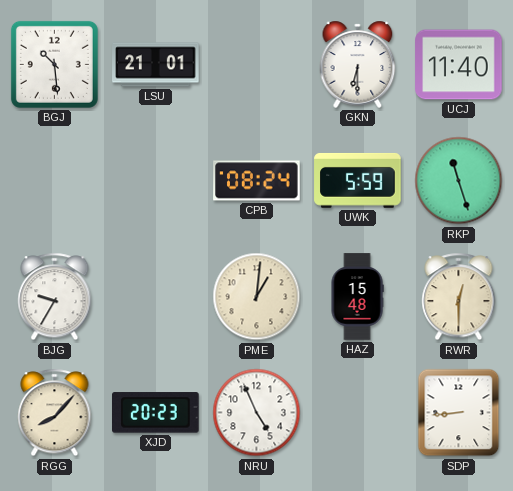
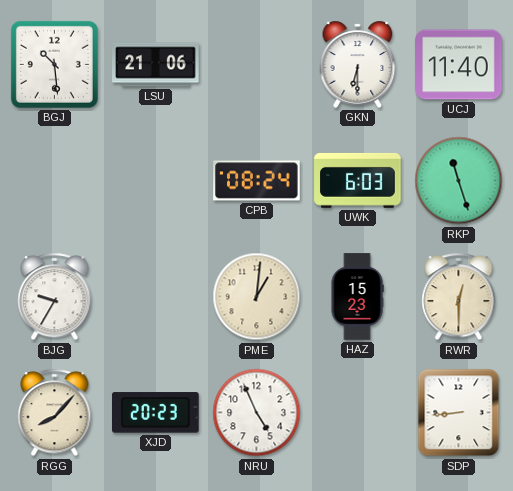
LSU: 21:01 -> 21:06
UWK: 5:59 -> 6:03
HAZ: 15:48 -> 15:23
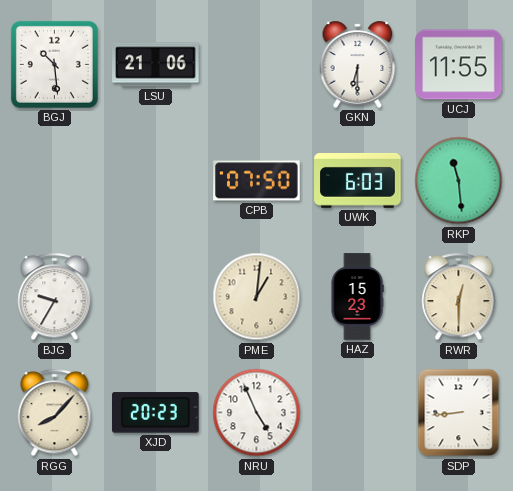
UCJ: 11:40 -> 11:55
CPB: 08:24 -> 07:50
RKP: 11:27 -> 11:29
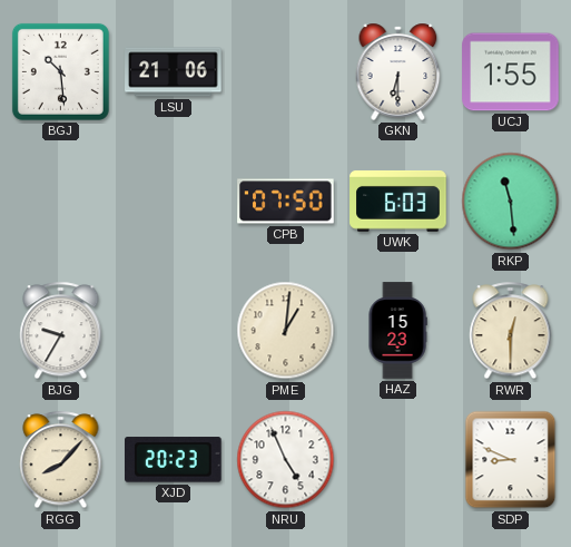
UCJ: 11:55 -> 1:55
SDP: 8:44 -> 8:49
